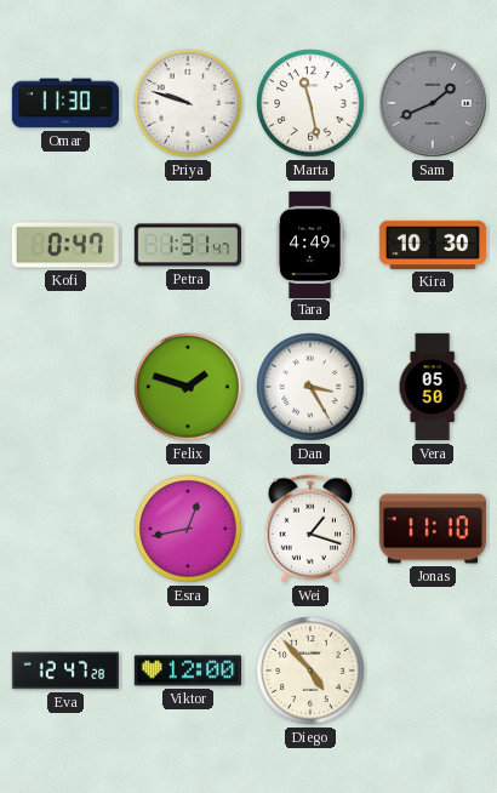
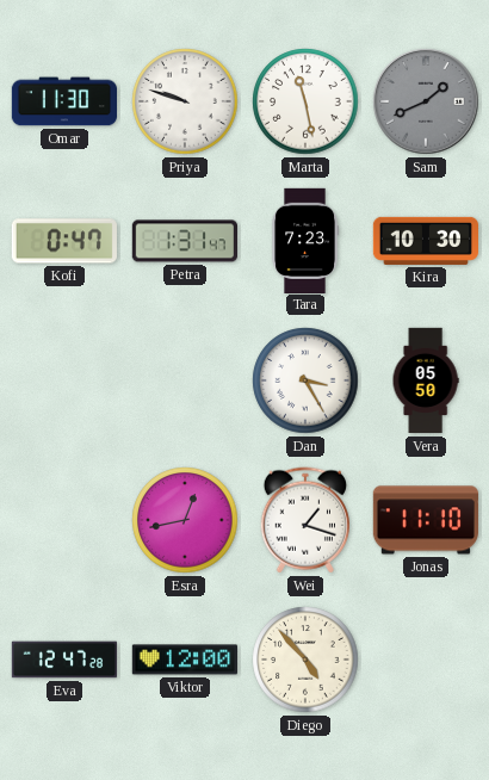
Tara: 4:49 -> 7:23
Felix: 1:48 -> none
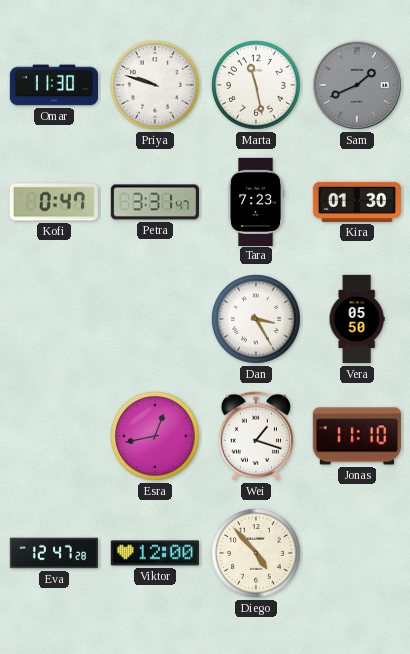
Petra: 1:31 -> 3:31
Kira: 10:30 -> 01:30
